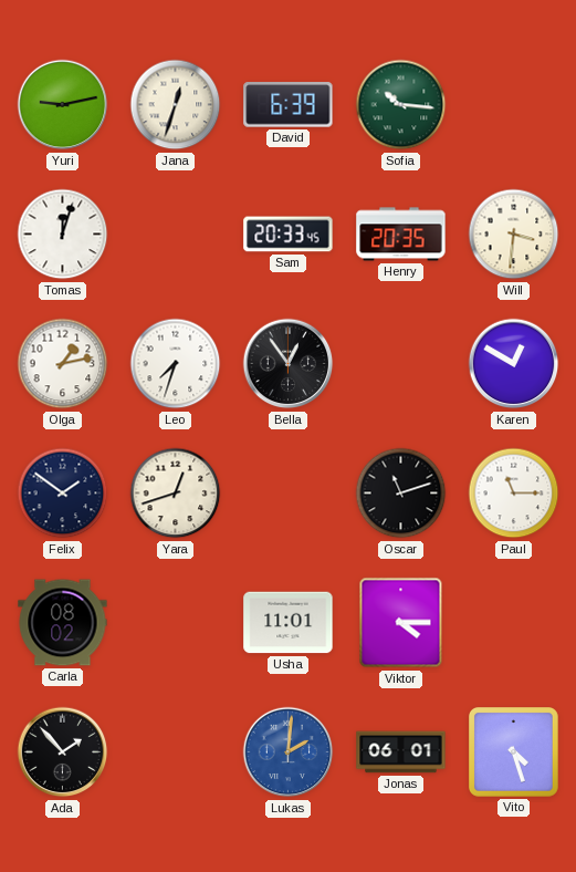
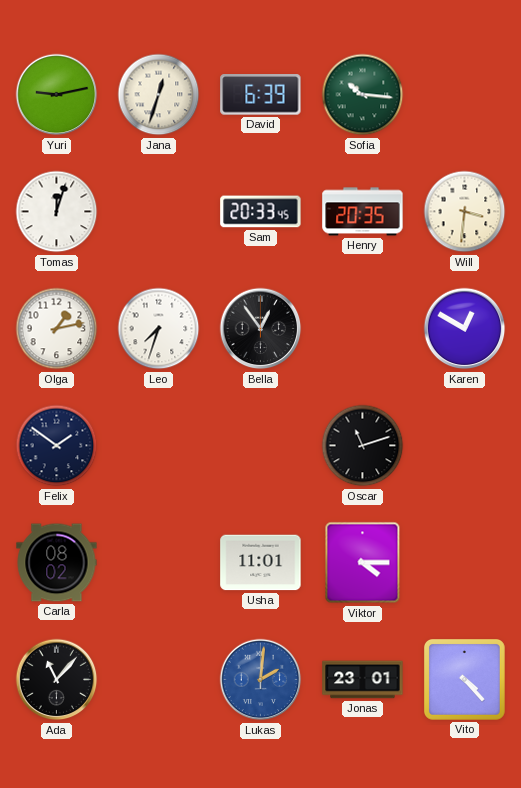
Yara: 12:42 -> none
Paul: 11:15 -> none
Ada: 1:53 -> 11:07
Jonas: 06:01 -> 23:01
Vito: 4:27 -> 4:23
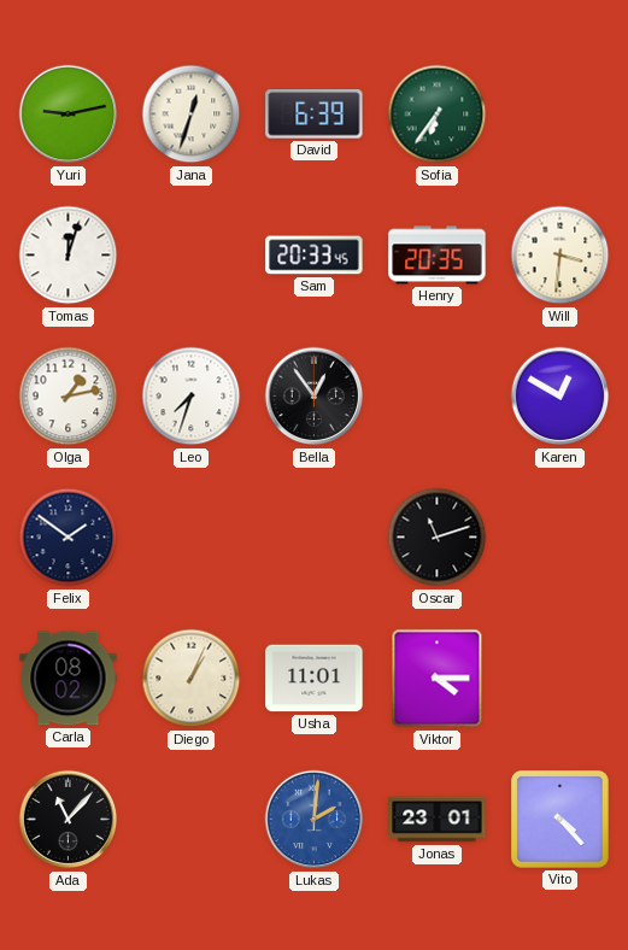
Sofia: 10:16 -> 6:36
Diego: none -> 1:04
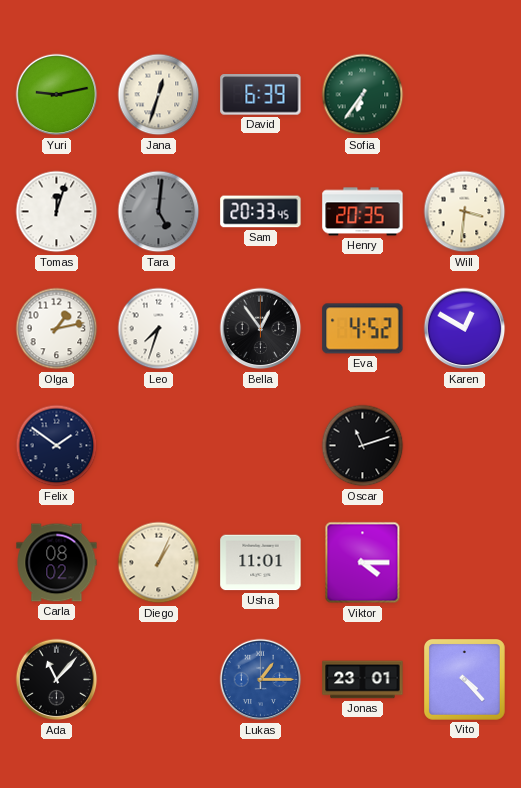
Tara: none -> 5:01
Eva: none -> 4:52
Lukas: 2:01 -> 1:15
